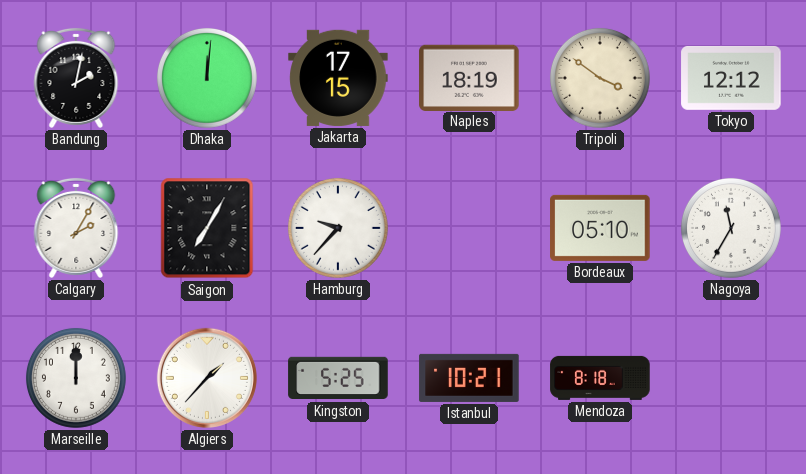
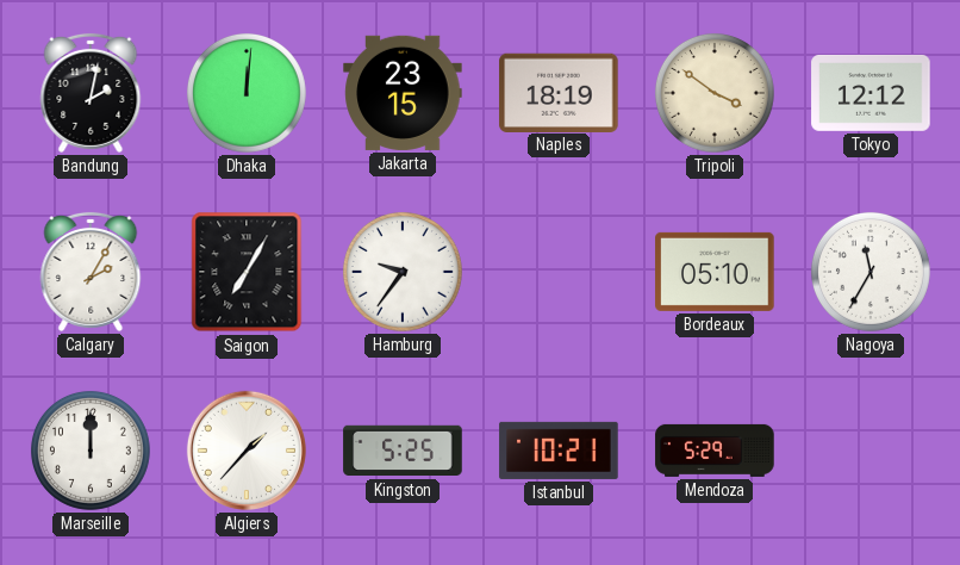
Jakarta: 17:15 -> 23:15
Hamburg: 9:37 -> 9:36
Mendoza: 8:18 -> 5:29
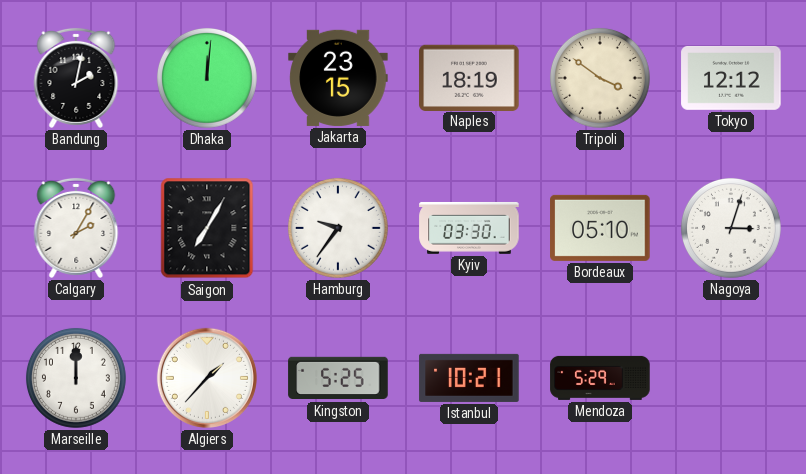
Kyiv: none -> 03:30
Nagoya: 11:35 -> 3:03
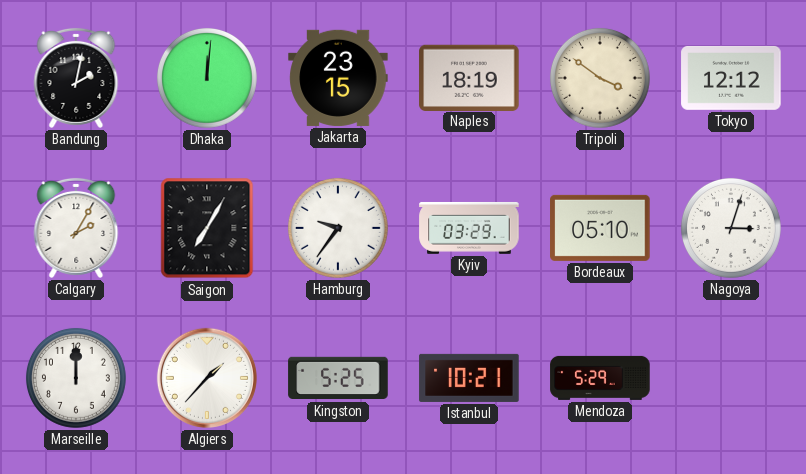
Kyiv: 03:30 -> 03:29
